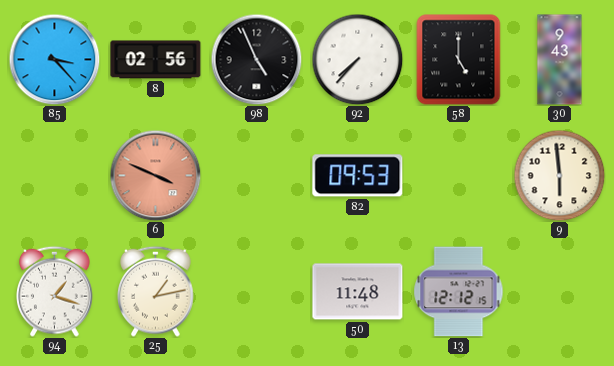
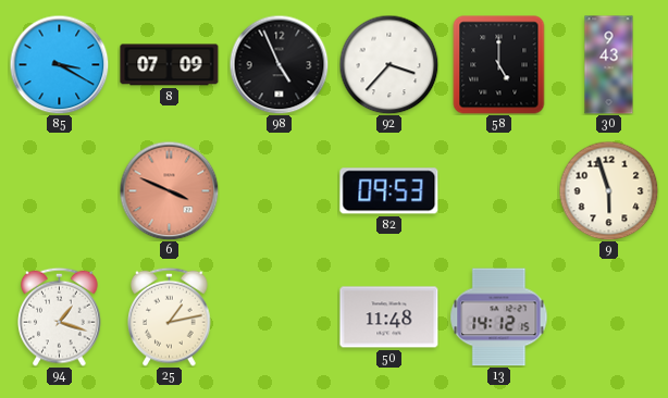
85: 3:23 -> 3:20
8: 02:56 -> 07:09
92: 7:37 -> 3:37
9: 5:59 -> 5:57
13: 12:12 -> 14:12
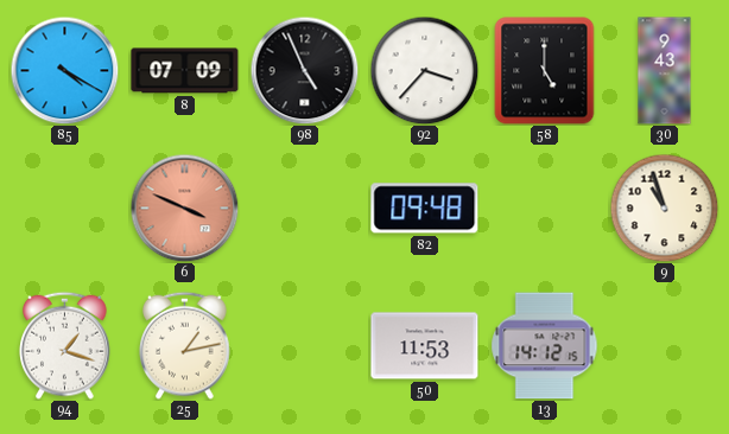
85: 3:20 -> 4:20
82: 09:53 -> 09:48
9: 5:57 -> 10:57
50: 11:48 -> 11:53
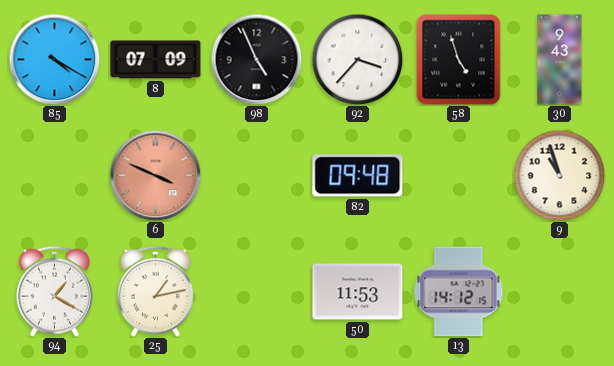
58: 5:00 -> 4:57
94: 1:18 -> 1:20
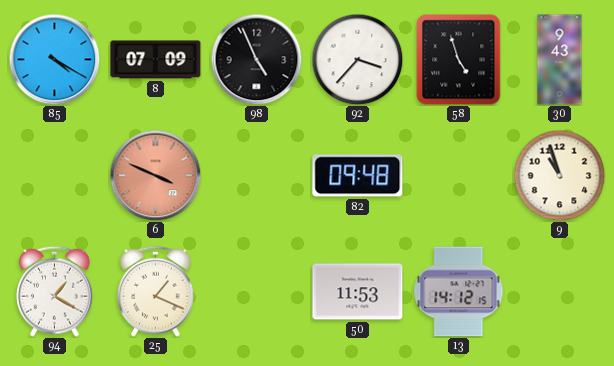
25: 1:13 -> 1:19
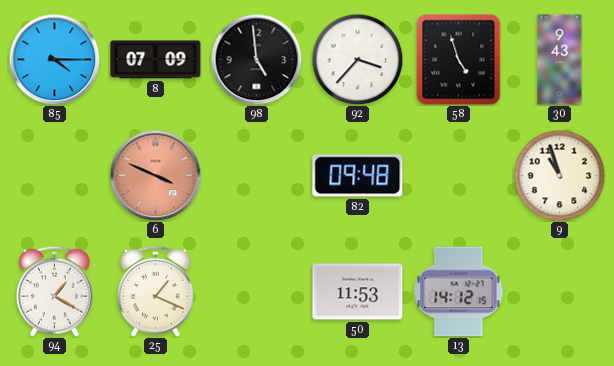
85: 4:20 -> 4:15
98: 4:56 -> 4:59
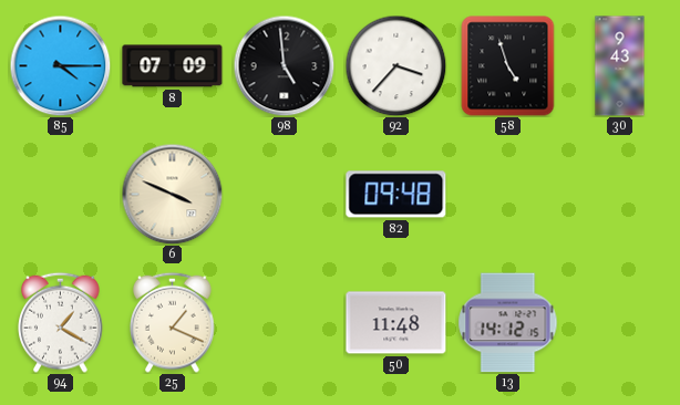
6 dial: salmon -> cream
9: 10:57 -> none
50: 11:53 -> 11:48
